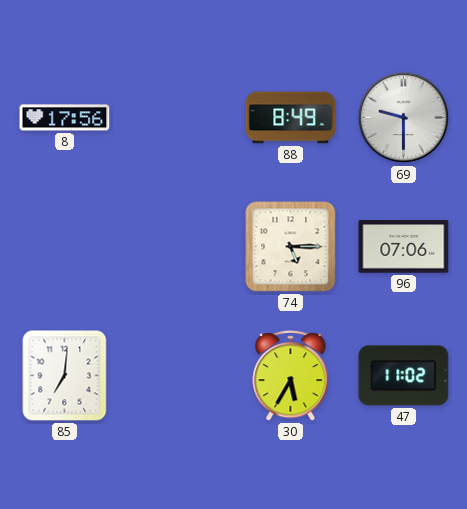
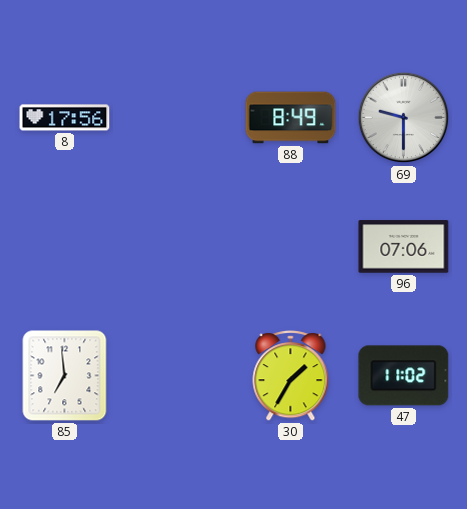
74: 5:15 -> none
85: 7:01 -> 6:59
30: 5:35 -> 1:35
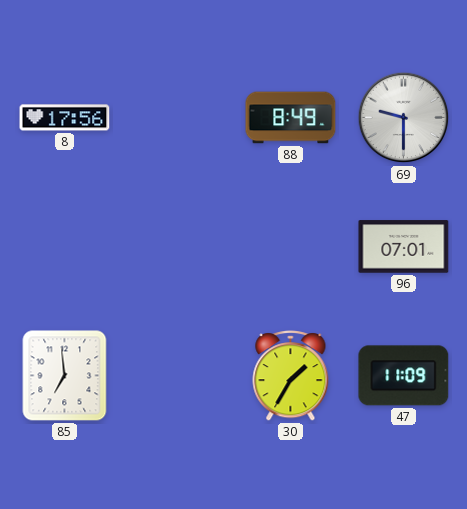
96: 07:06 -> 07:01
47: 11:02 -> 11:09
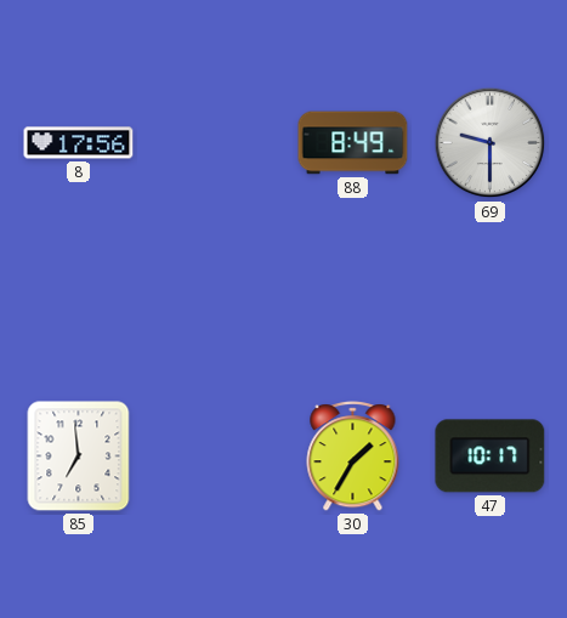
96: 07:01 -> none
47: 11:09 -> 10:17
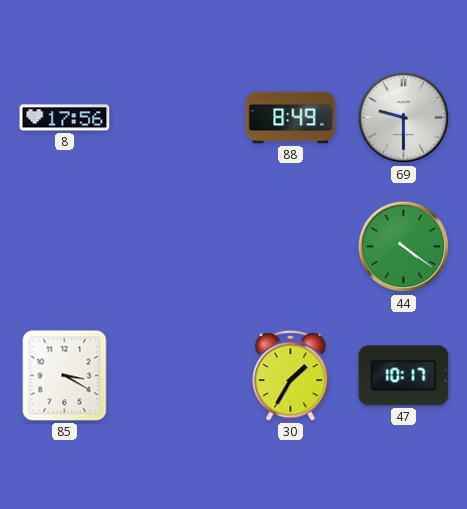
44: none -> 4:21
85: 6:59 -> 3:20
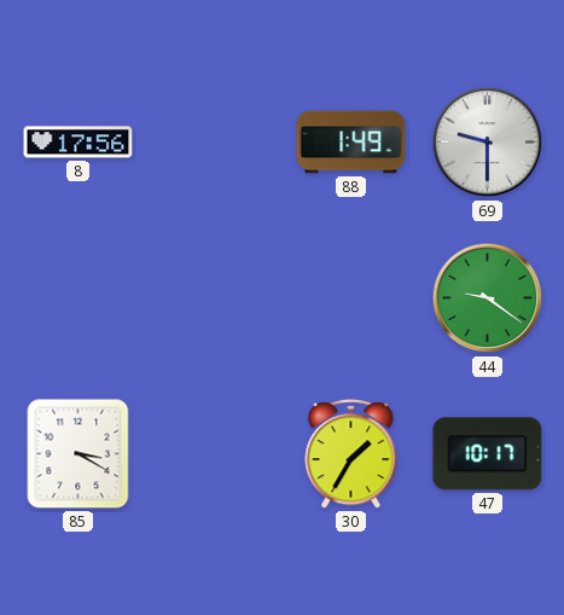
88: 8:49 -> 1:49
44: 4:21 -> 9:21
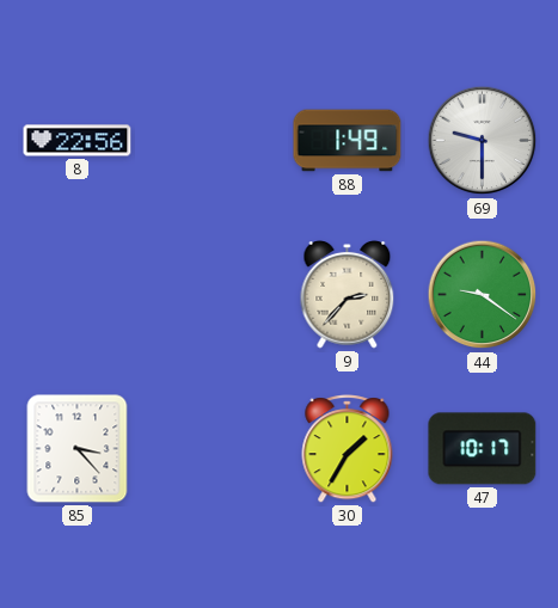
8: 17:56 -> 22:56
9: none -> 2:37
85: 3:20 -> 3:23
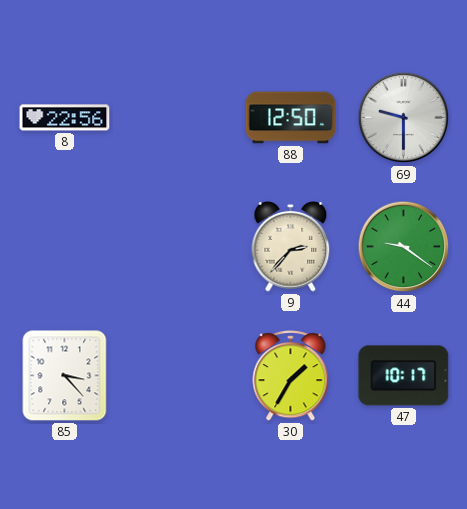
88: 1:49 -> 12:50
